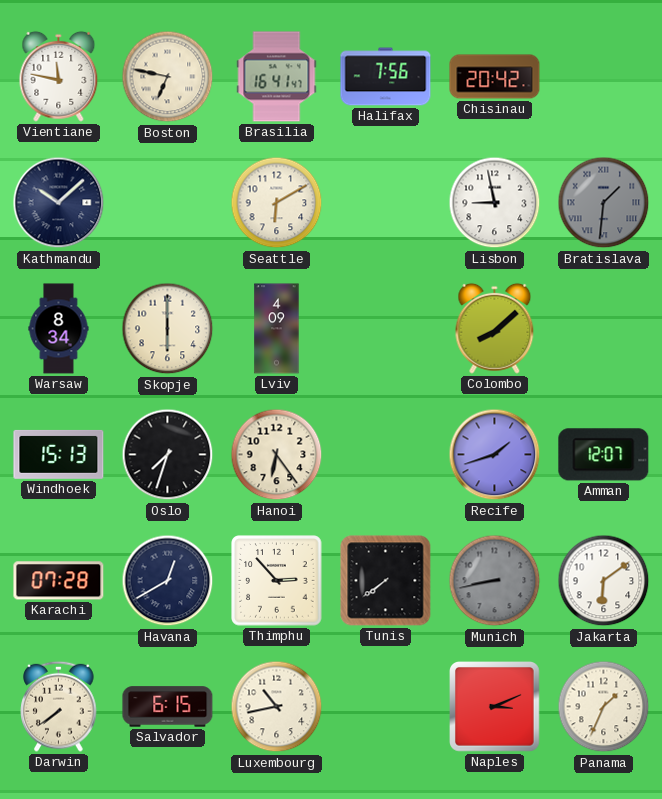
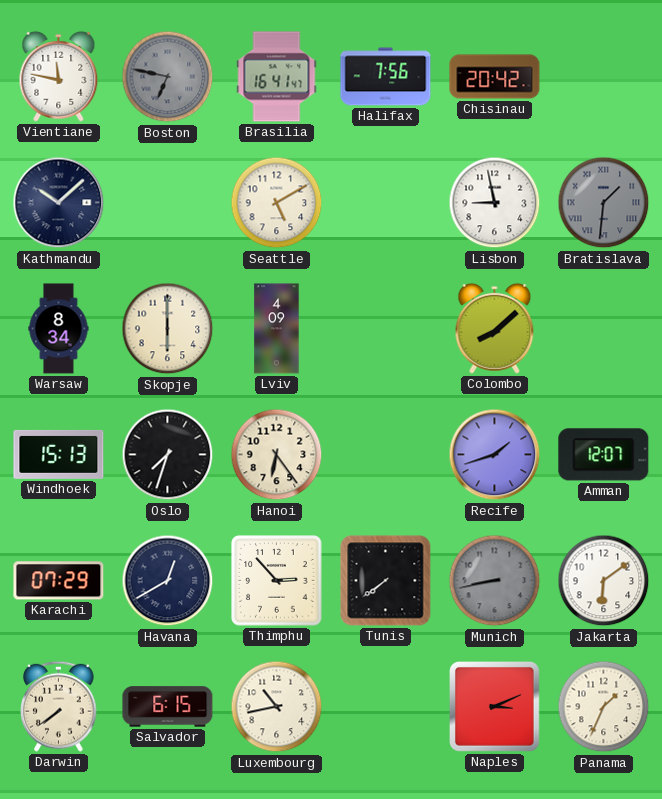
Boston dial: cream -> grey
Seattle: 6:10 -> 5:10
Karachi: 07:28 -> 07:29
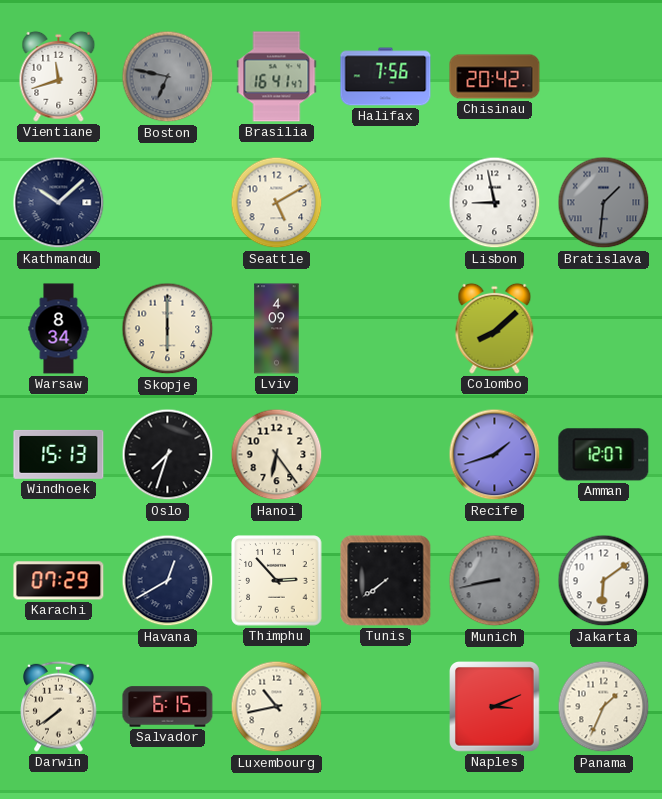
Vientiane: 11:47 -> 11:42
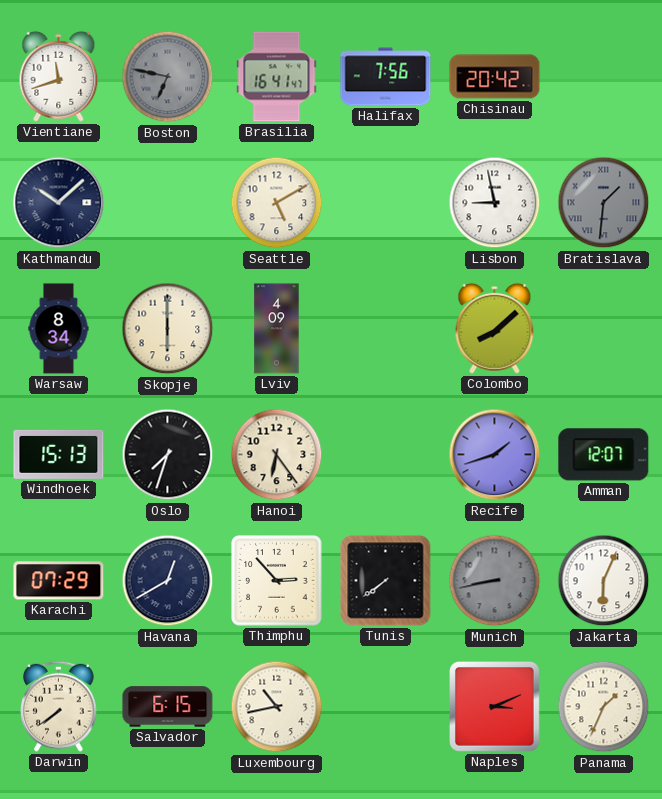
Jakarta: 6:09 -> 6:04
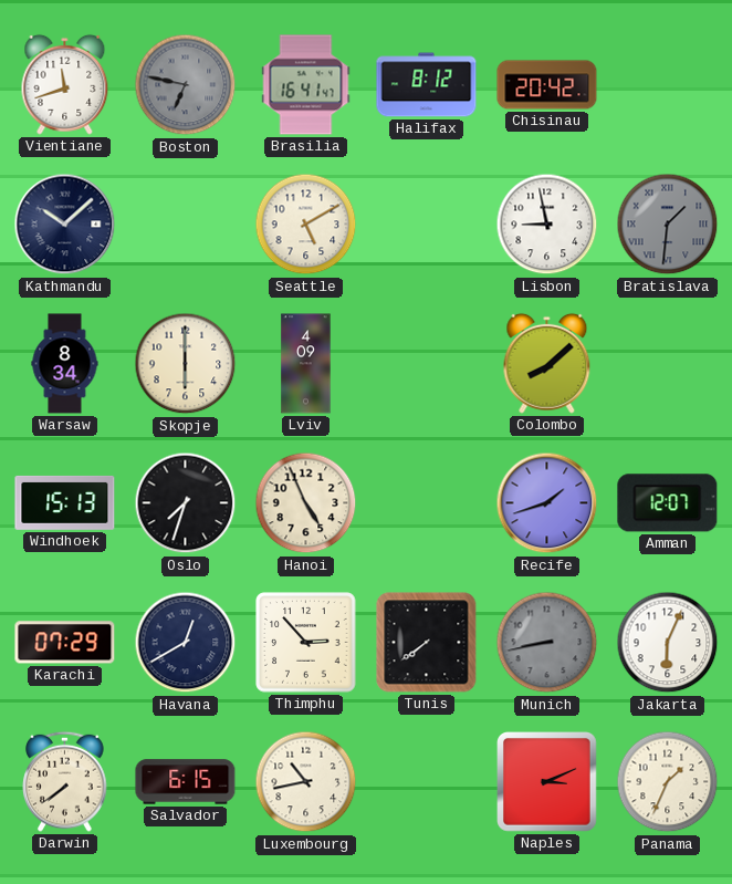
Halifax: 7:56 -> 8:12
Hanoi: 6:24 -> 4:56
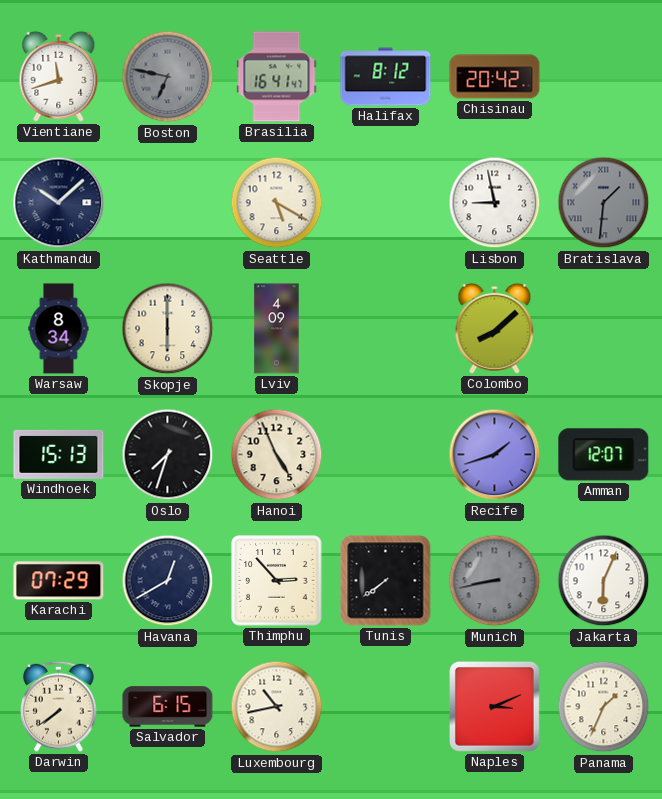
Seattle: 5:10 -> 5:20
